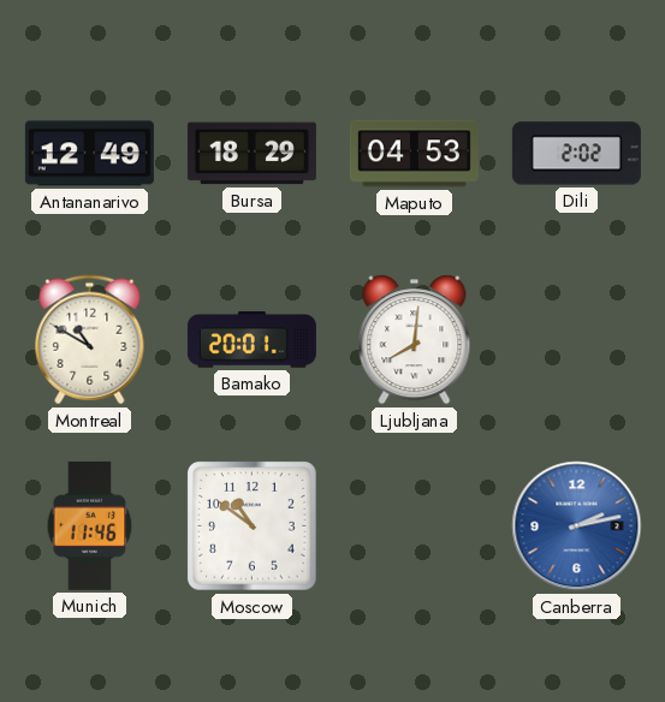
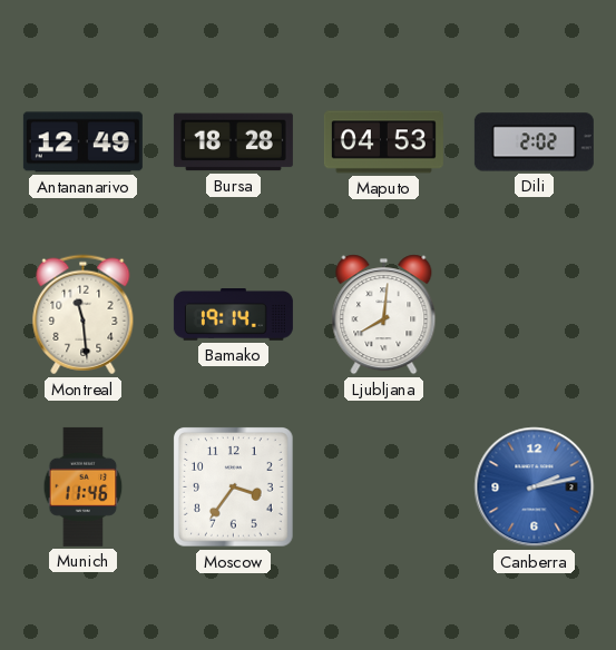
Bursa: 18:29 -> 18:28
Montreal: 10:50 -> 11:29
Bamako: 20:01 -> 19:14
Moscow: 10:51 -> 3:36
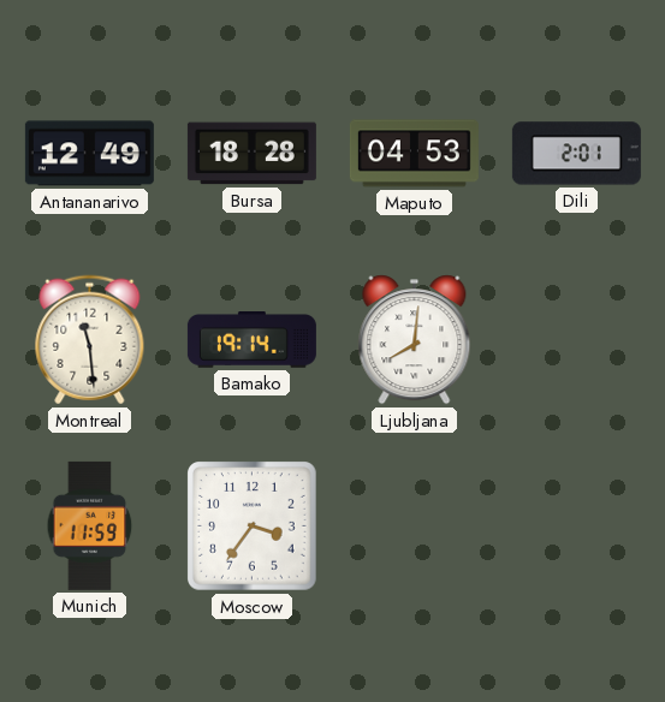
Dili: 2:02 -> 2:01
Munich: 11:46 -> 11:59
Canberra: 2:13 -> none
